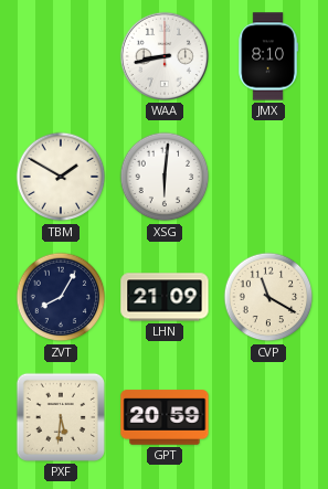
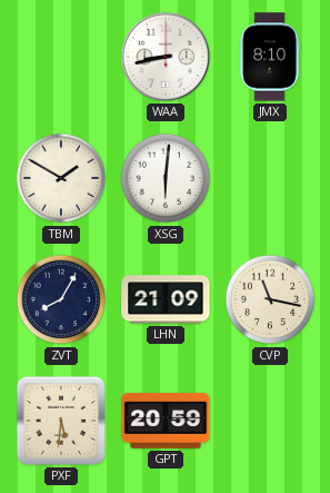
CVP: 11:20 -> 11:17
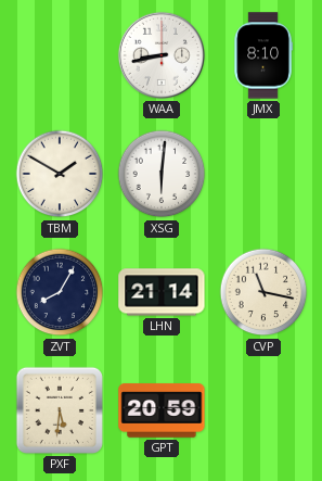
LHN: 21:09 -> 21:14
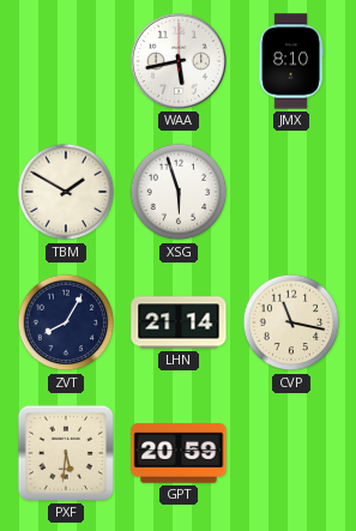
WAA: 8:43 -> 5:43
XSG: 6:01 -> 5:57
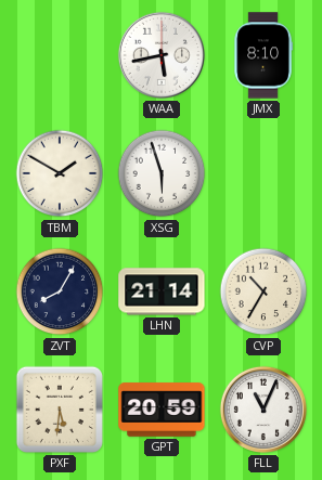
CVP: 11:17 -> 10:35
FLL: none -> 11:04
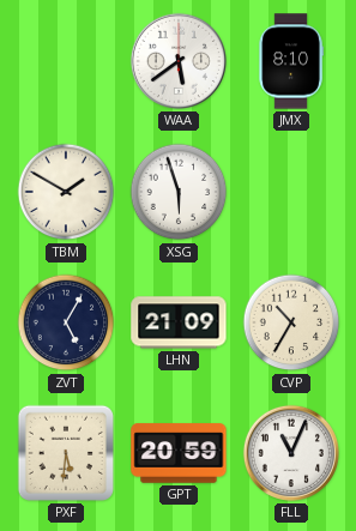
WAA: 5:43 -> 5:39
ZVT: 8:05 -> 5:05
LHN: 21:14 -> 21:09
